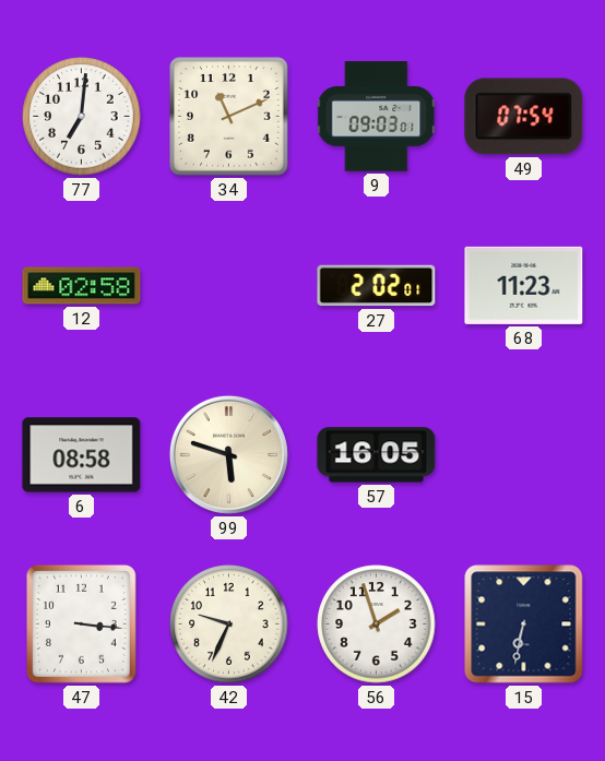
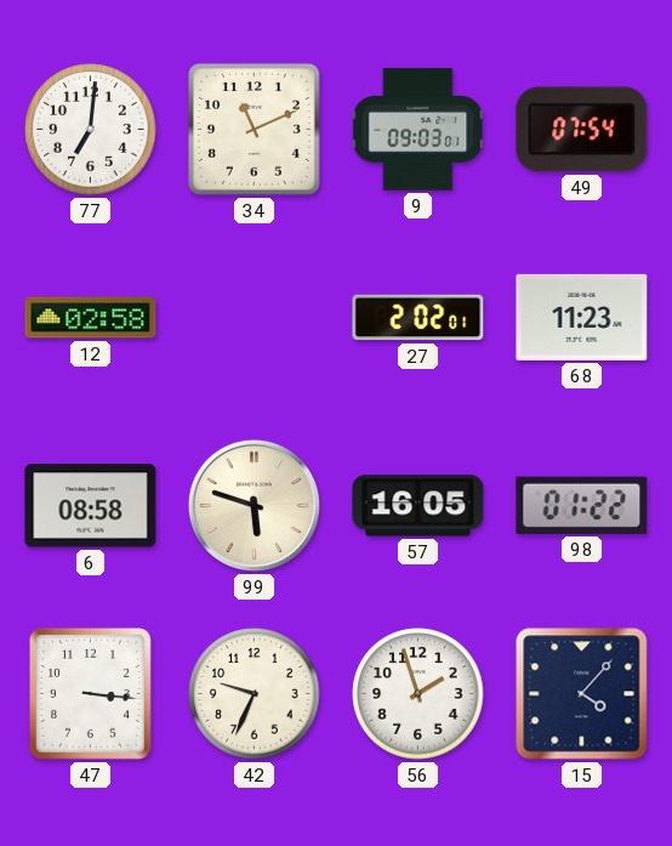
98: none -> 01:22
15: 6:32 -> 4:07
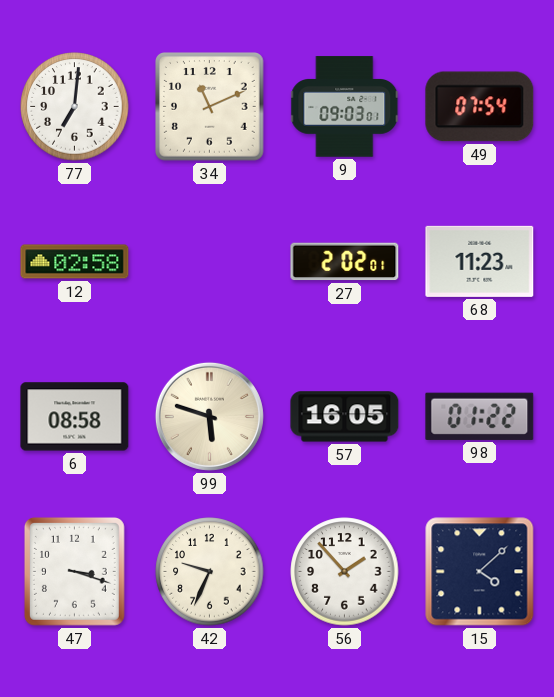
47: 3:16 -> 3:18
56: 1:57 -> 1:53
15: 4:07 -> 4:08
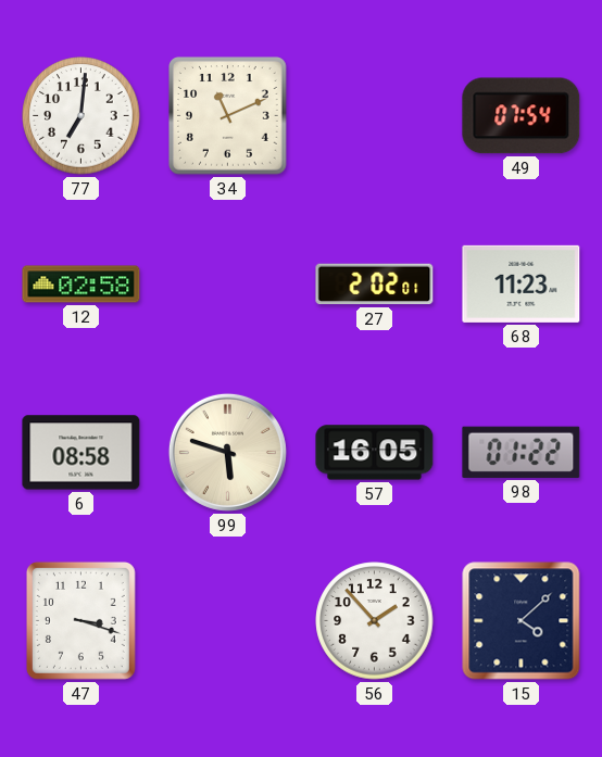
9: 09:03 -> none
42: 9:34 -> none
